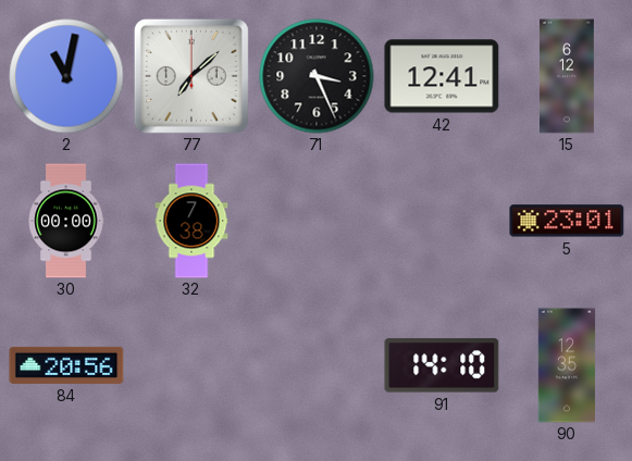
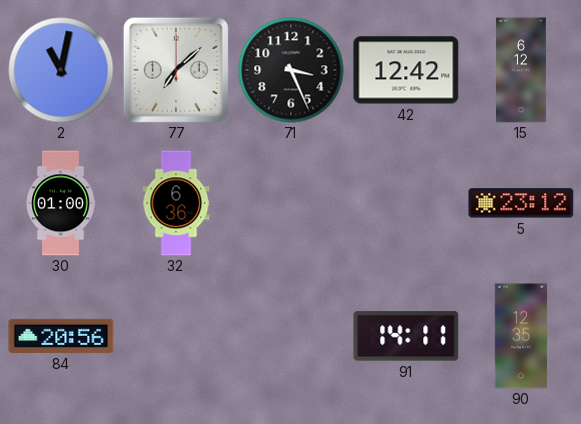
42: 12:41 -> 12:42
30: 00:00 -> 01:00
32: 7:38 -> 6:36
5: 23:01 -> 23:12
91: 14:10 -> 14:11
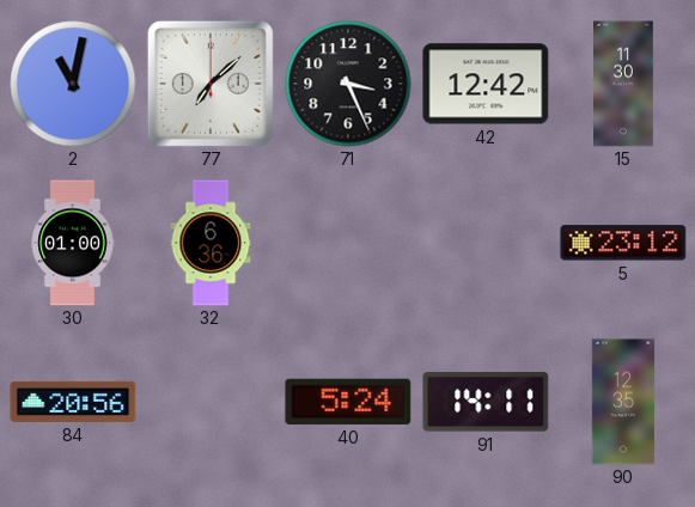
15: 6:12 -> 11:30
40: none -> 5:24
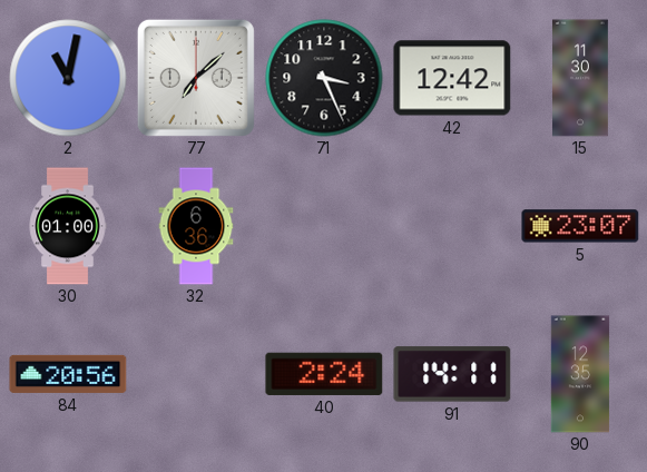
5: 23:12 -> 23:07
40: 5:24 -> 2:24
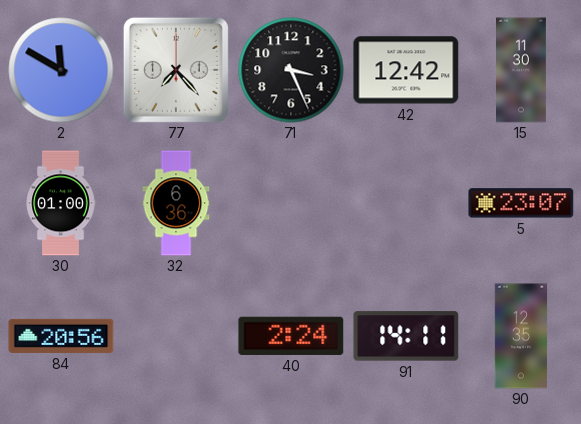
2: 11:02 -> 11:50
77: 7:08 -> 7:23
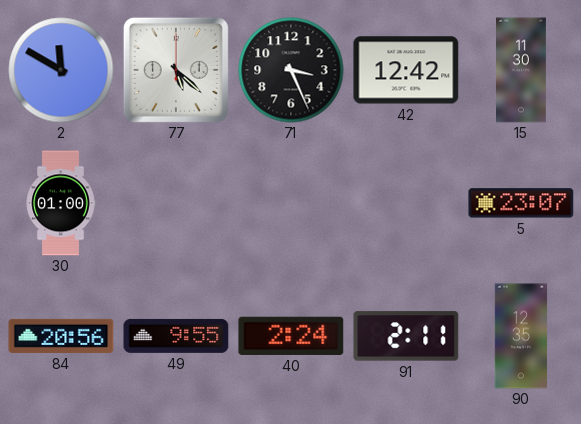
77: 7:23 -> 5:22
32: 6:36 -> none
49: none -> 9:55
91: 14:11 -> 2:11
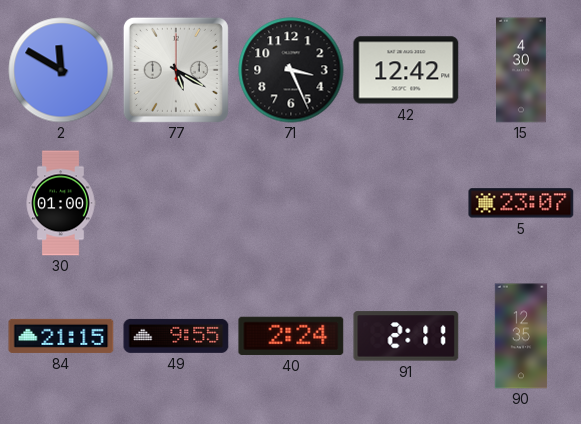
77: 5:22 -> 5:20
15: 11:30 -> 4:30
84: 20:56 -> 21:15
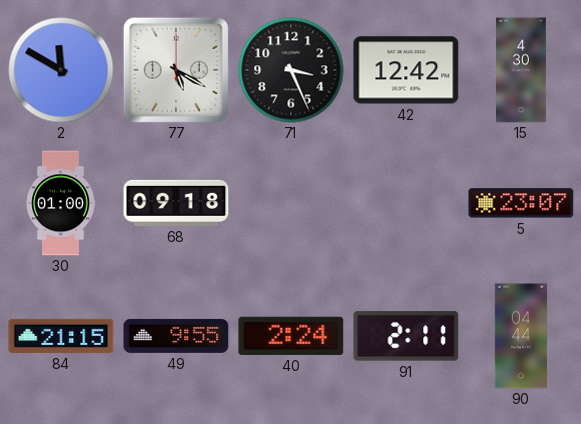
68: none -> 09:18
90: 12:35 -> 04:44
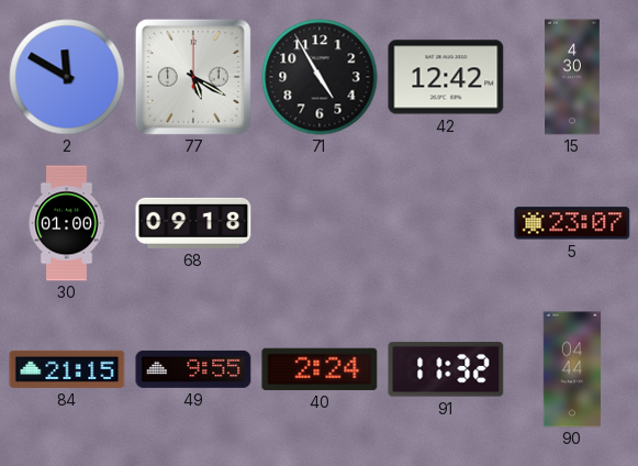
71: 3:26 -> 4:55
91: 2:11 -> 11:32
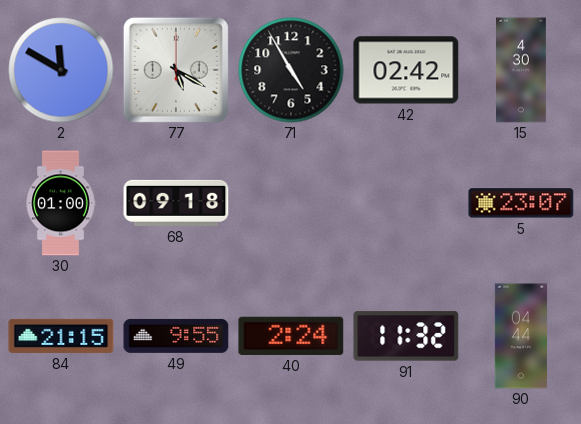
42: 12:42 -> 02:42
